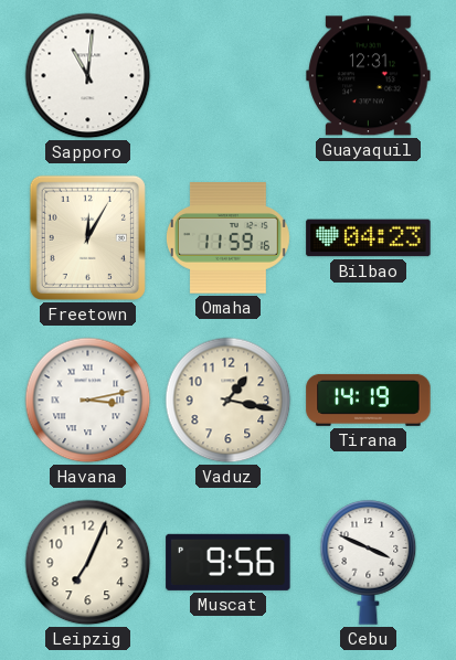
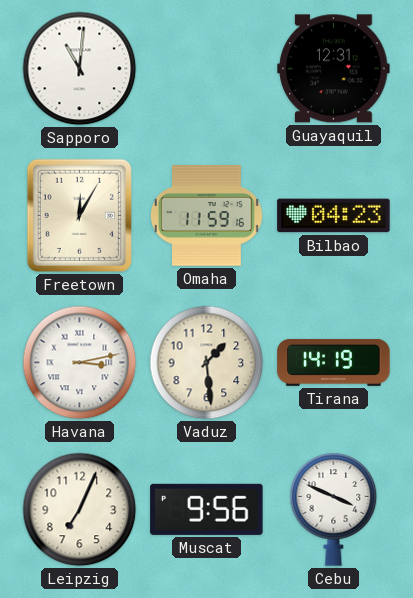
Vaduz: 1:17 -> 1:29
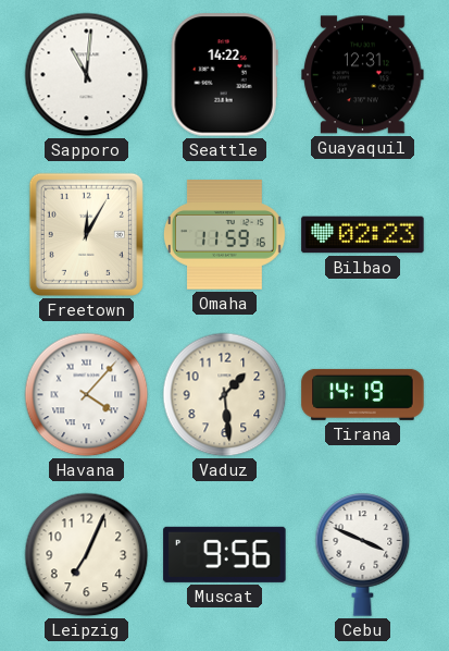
Seattle: none -> 14:22
Bilbao: 04:23 -> 02:23
Havana: 3:13 -> 4:07
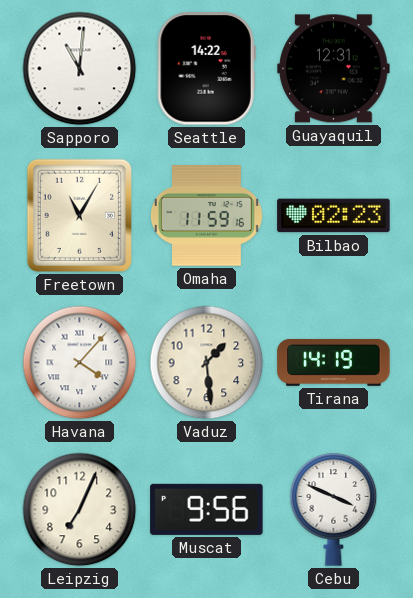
Freetown: 12:05 -> 11:05
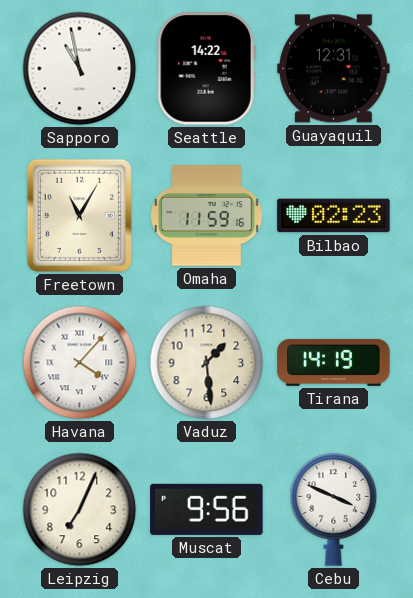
Sapporo: 11:01 -> 10:58
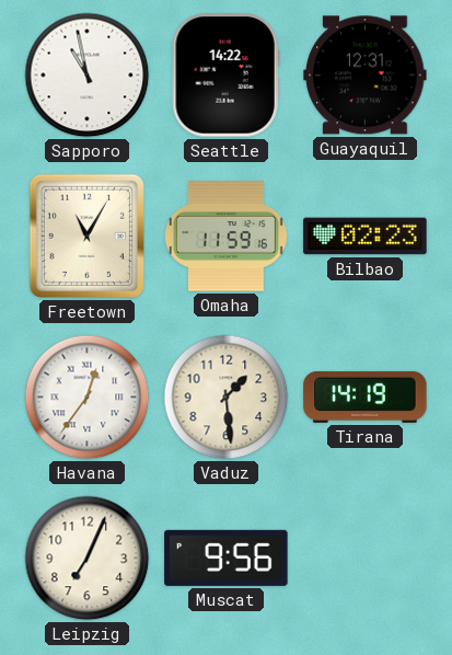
Havana: 4:07 -> 12:36
Cebu: 3:49 -> none
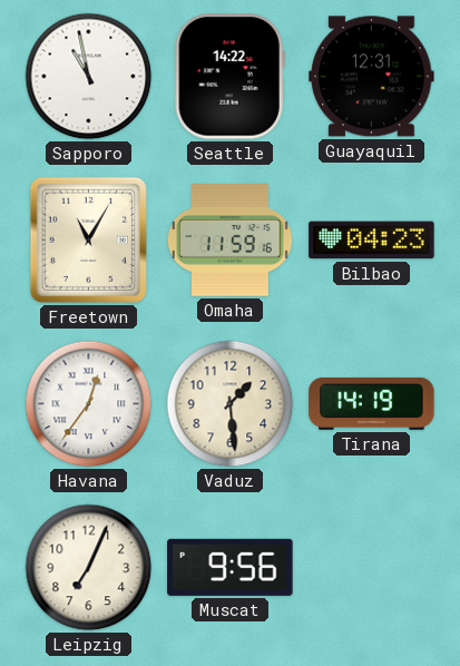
Bilbao: 02:23 -> 04:23
